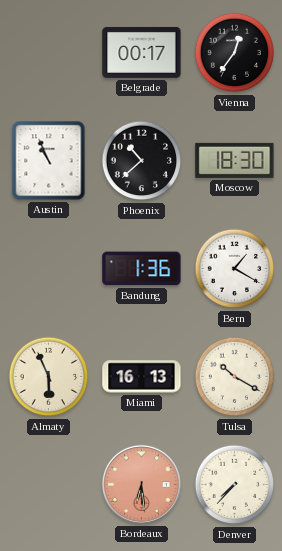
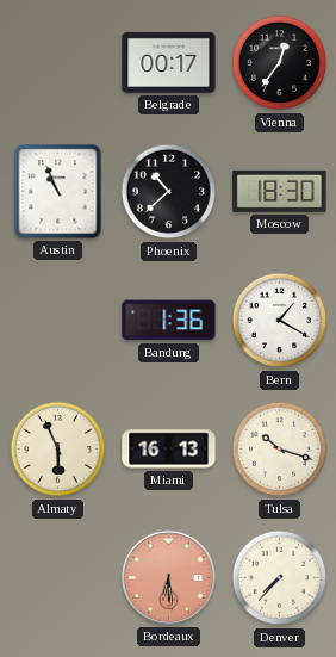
Tulsa: 10:20 -> 10:18
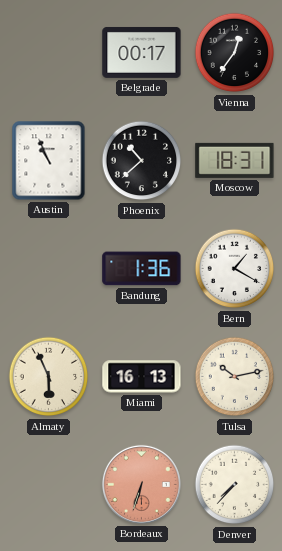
Moscow: 18:30 -> 18:31
Tulsa: 10:18 -> 10:13
Bordeaux: 6:29 -> 6:33
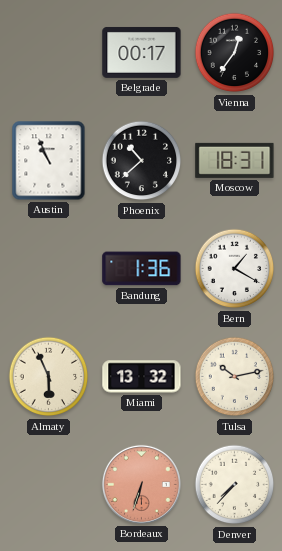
Miami: 16:13 -> 13:32
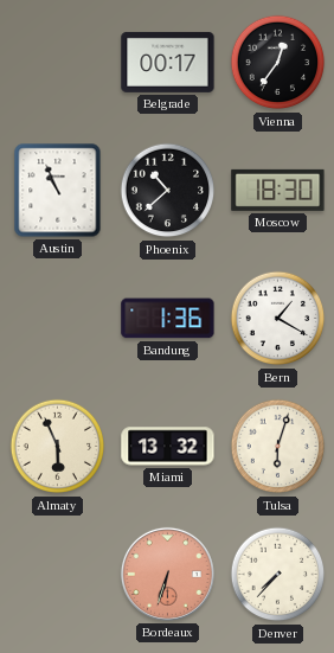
Moscow: 18:31 -> 18:30
Tulsa: 10:13 -> 6:03
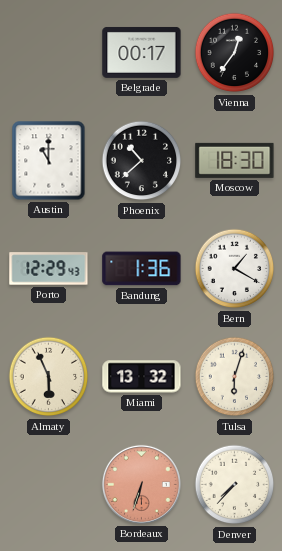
Austin: 10:56 -> 11:00
Porto: none -> 12:29
